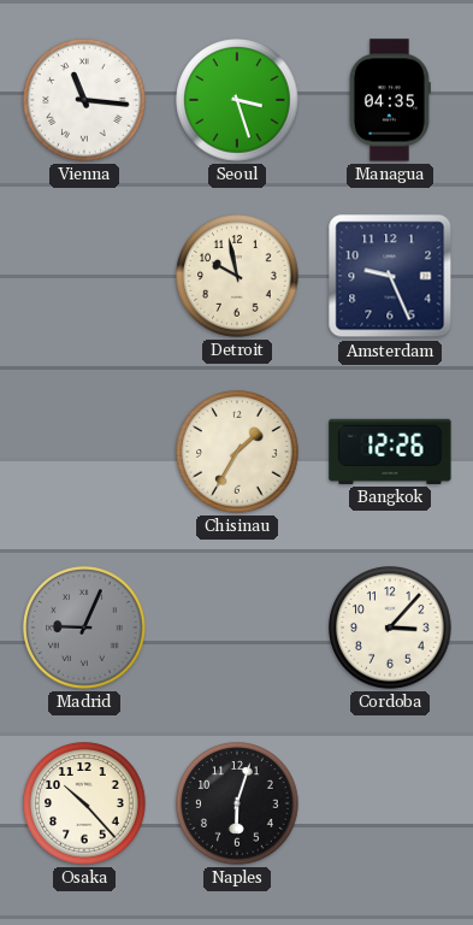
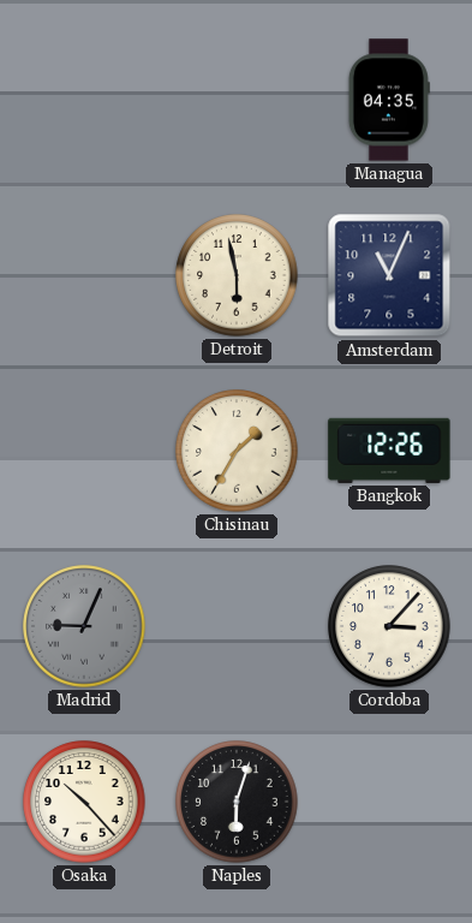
Vienna: 11:16 -> none
Seoul: 3:27 -> none
Detroit: 9:58 -> 5:58
Amsterdam: 9:26 -> 11:04
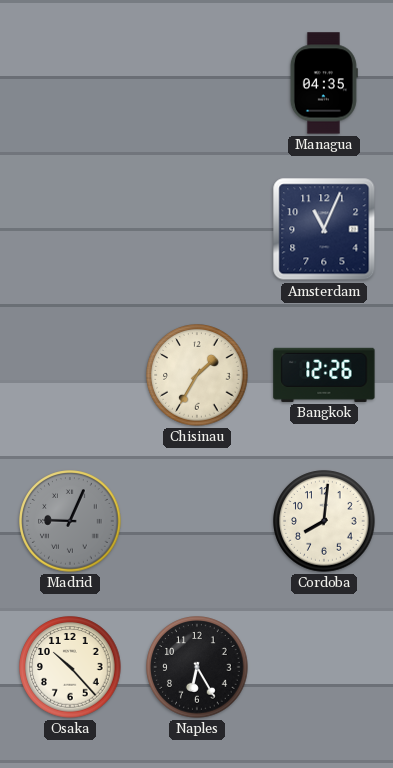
Detroit: 5:58 -> none
Cordoba: 3:07 -> 8:01
Naples: 6:03 -> 6:25
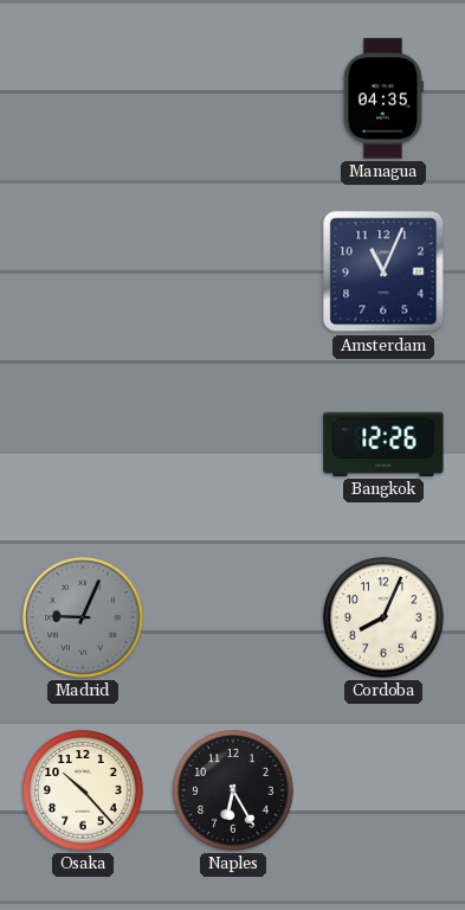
Chisinau: 1:35 -> none
Cordoba: 8:01 -> 8:04
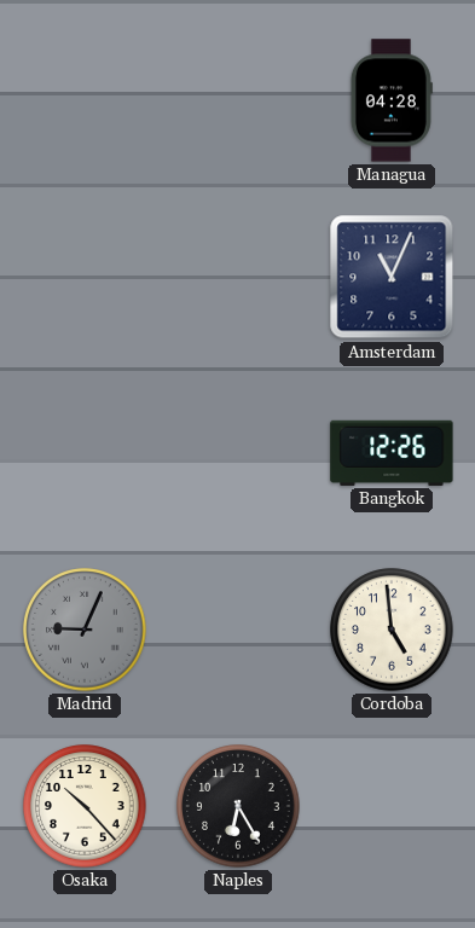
Managua: 04:35 -> 04:28
Cordoba: 8:04 -> 4:59
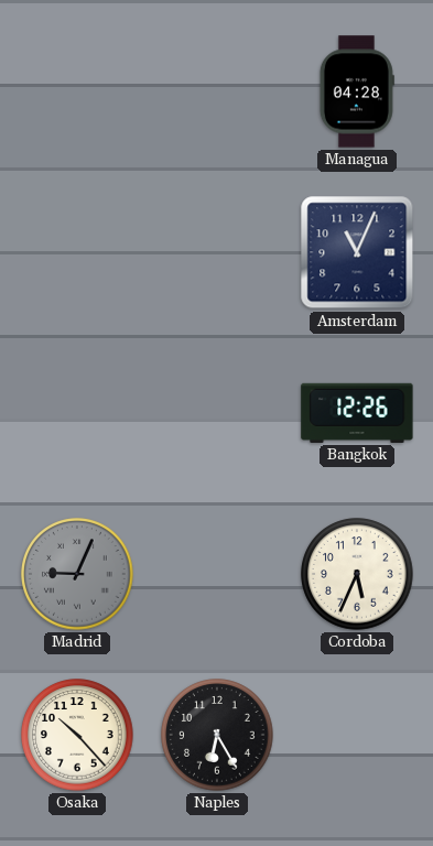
Cordoba: 4:59 -> 5:34
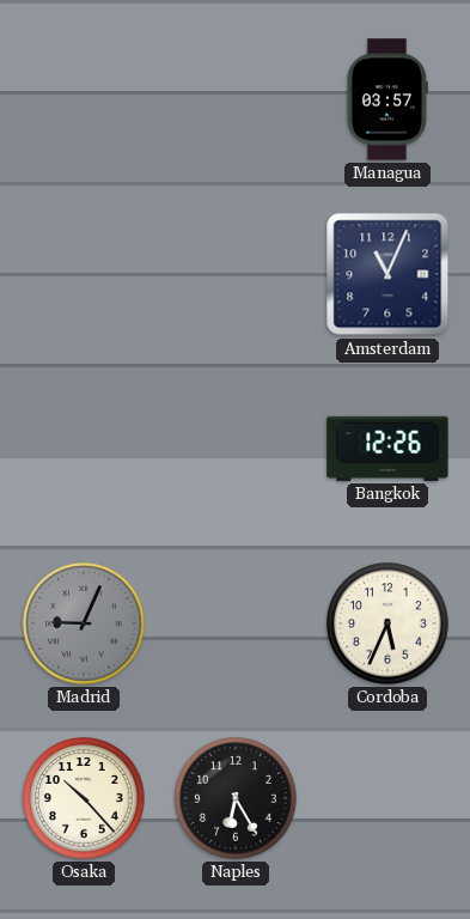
Managua: 04:28 -> 03:57
